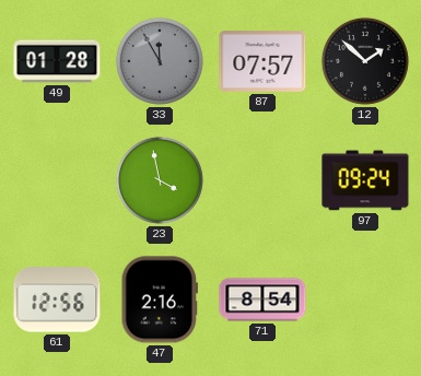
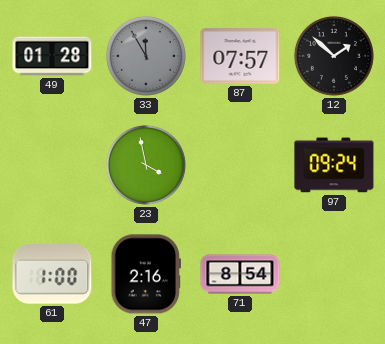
61: 12:56 -> 1:00
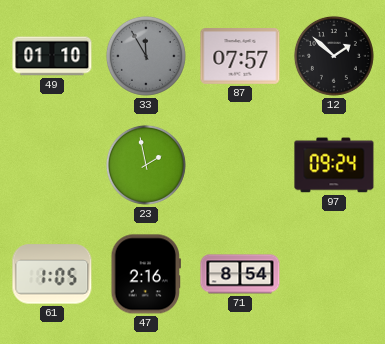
49: 01:28 -> 01:10
23: 3:58 -> 1:58
61: 1:00 -> 1:05
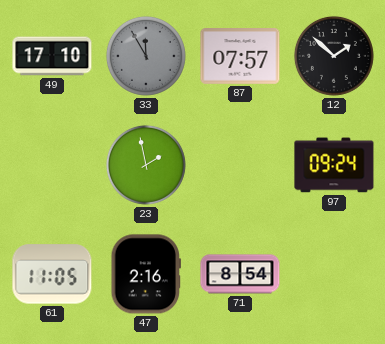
49: 01:10 -> 17:10
61: 1:05 -> 11:05
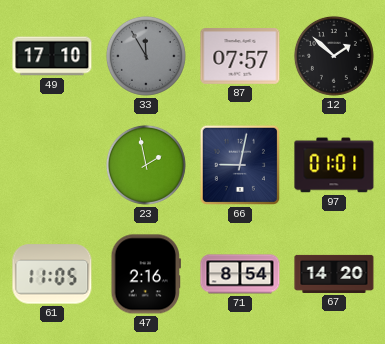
66: none -> 9:02
97: 09:24 -> 01:01
67: none -> 14:20
